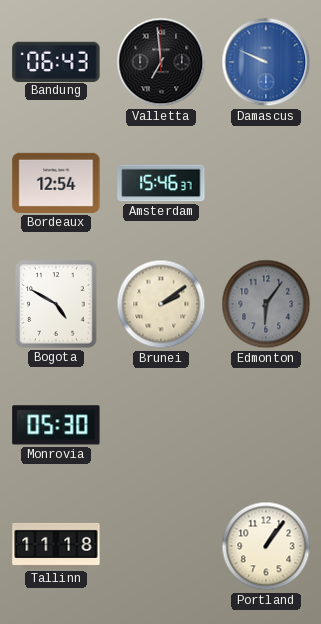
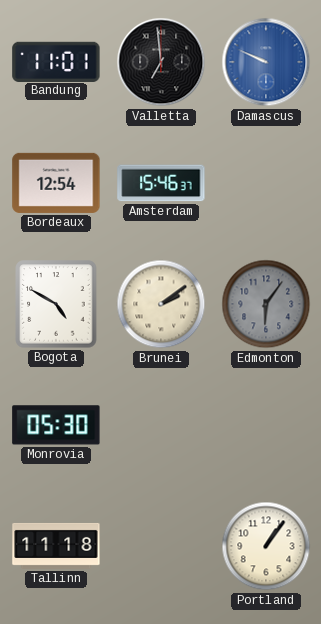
Bandung: 06:43 -> 11:01
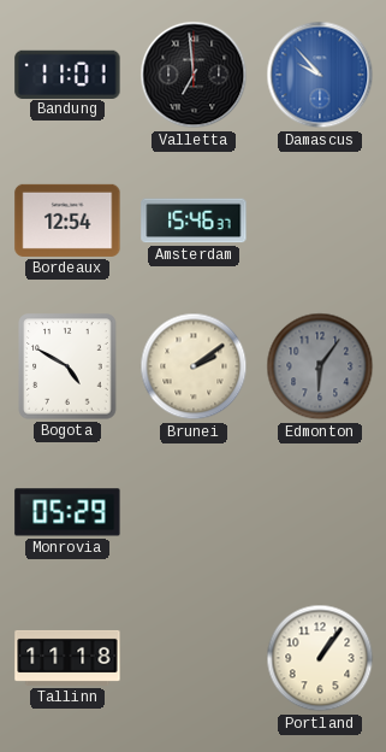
Damascus: 9:49 -> 9:53
Monrovia: 05:30 -> 05:29
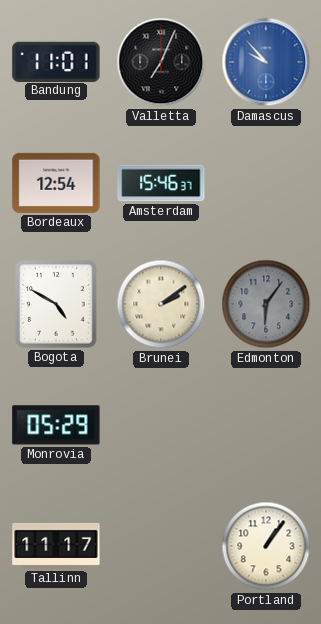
Valletta: 6:59 -> 7:04
Tallinn: 11:18 -> 11:17
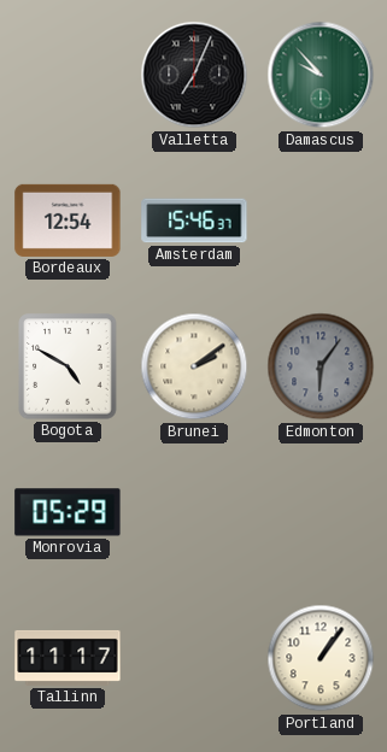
Bandung: 11:01 -> none
Damascus dial: blue -> green
